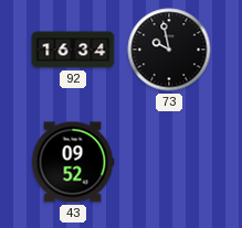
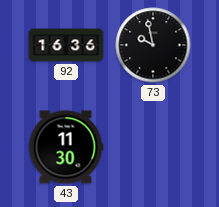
92: 16:34 -> 16:36
43: 09:52 -> 11:30
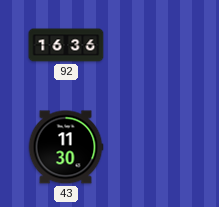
73: 9:58 -> none
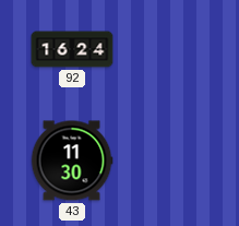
92: 16:36 -> 16:24
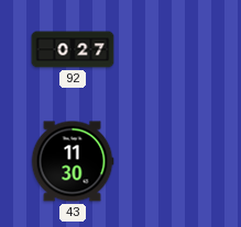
92: 16:24 -> 0:27
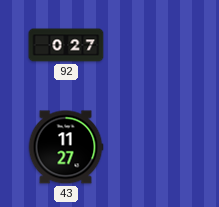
43: 11:30 -> 11:27
